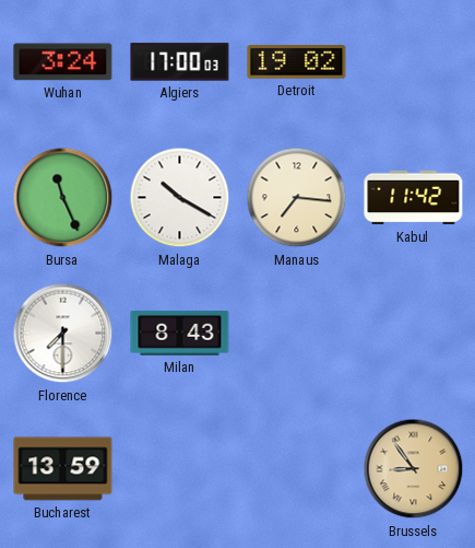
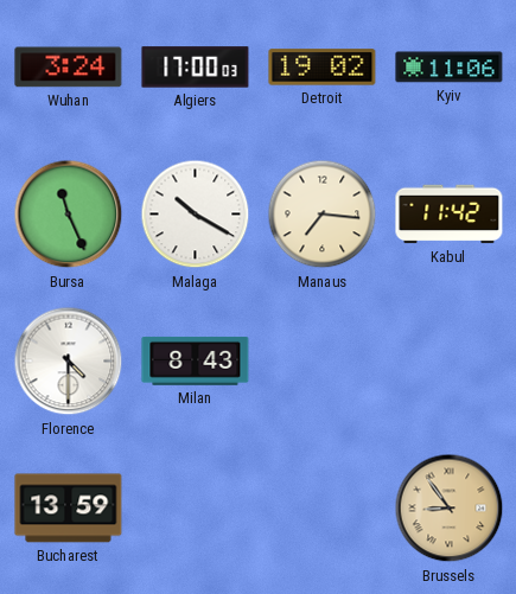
Kyiv: none -> 11:06
Florence: 7:30 -> 4:30
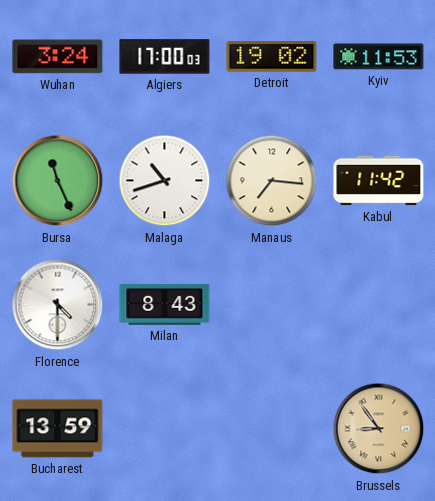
Kyiv: 11:06 -> 11:53
Malaga: 10:20 -> 10:42
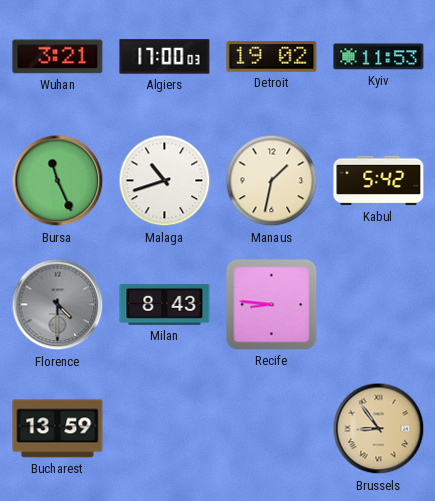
Wuhan: 3:24 -> 3:21
Manaus: 7:16 -> 1:32
Kabul: 11:42 -> 5:42
Florence dial: white -> grey
Recife: none -> 8:46
